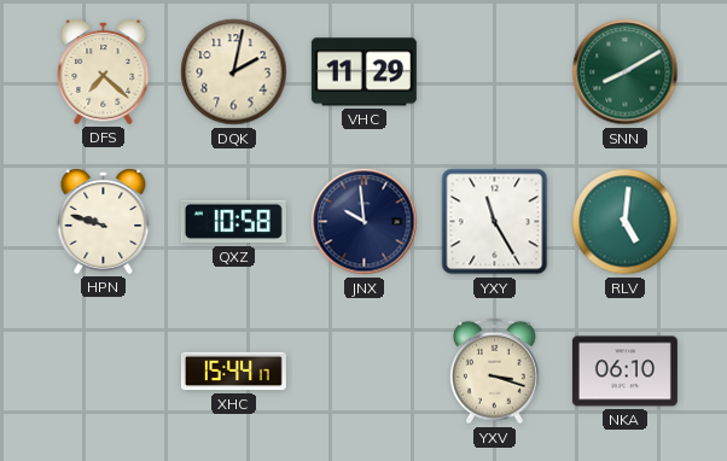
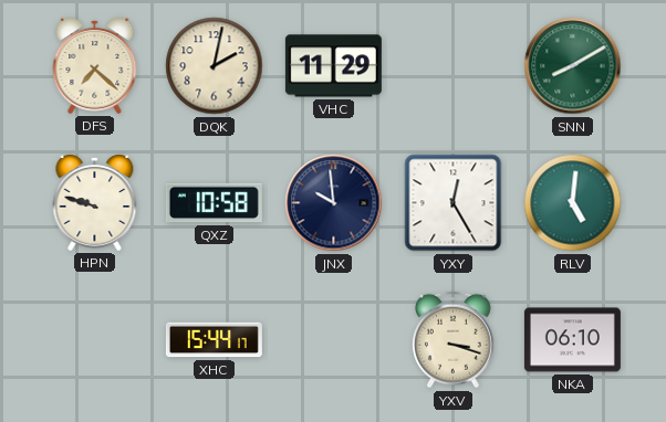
YXY: 11:25 -> 12:25
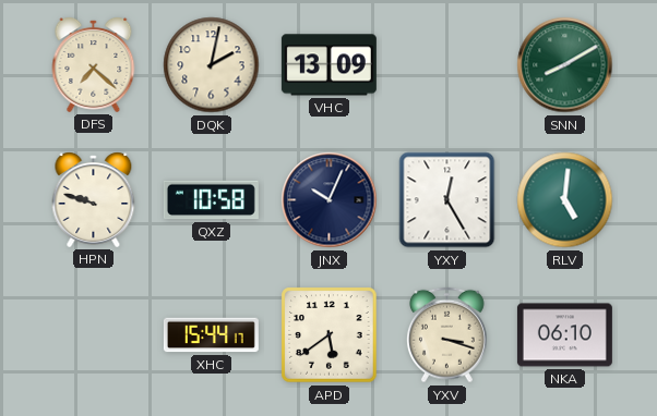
VHC: 11:29 -> 13:09
JNX: 9:59 -> 10:04
APD: none -> 5:39
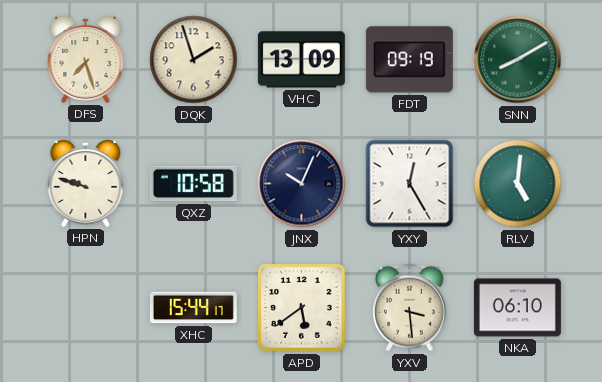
DFS: 7:22 -> 7:27
DQK: 2:02 -> 1:57
FDT: none -> 09:19
YXV: 3:18 -> 3:29
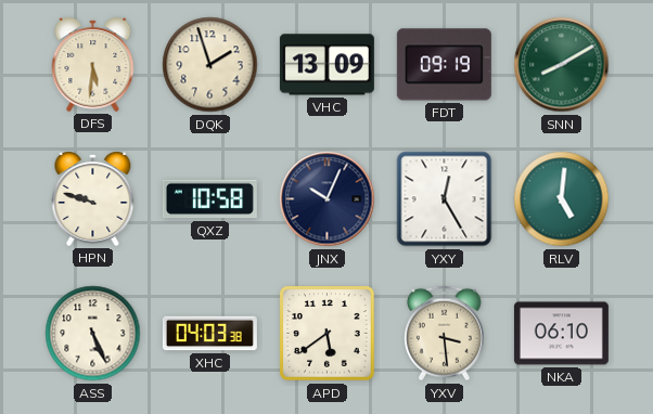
DFS: 7:27 -> 5:31
ASS: none -> 5:26
XHC: 15:44 -> 04:03
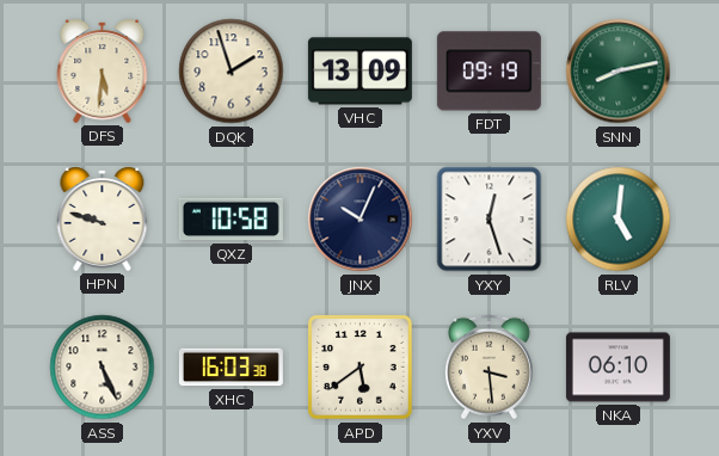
SNN: 8:10 -> 8:13
YXY: 12:25 -> 12:27
XHC: 04:03 -> 16:03
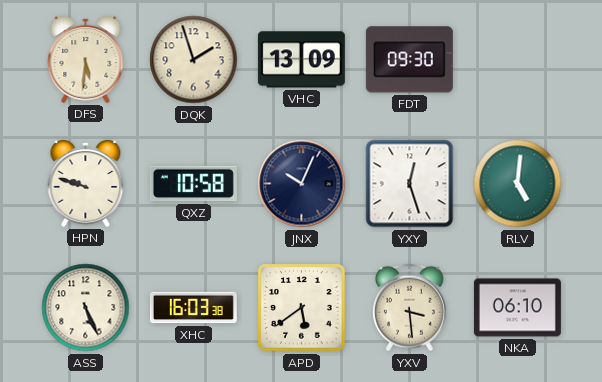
FDT: 09:19 -> 09:30
SNN: 8:13 -> none
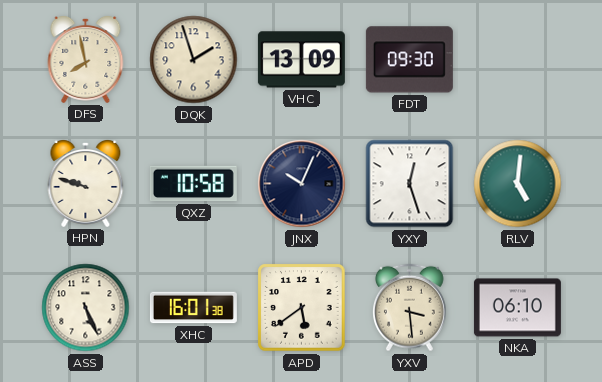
DFS: 5:31 -> 7:58
XHC: 16:03 -> 16:01
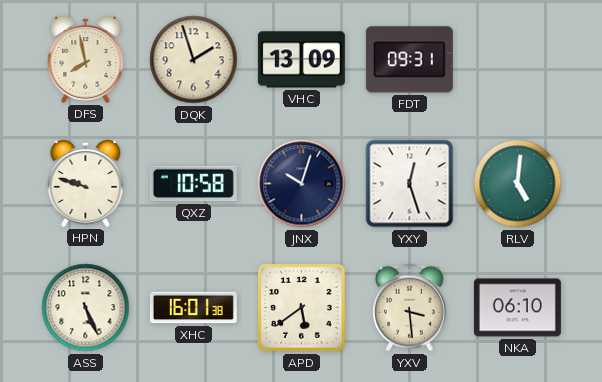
FDT: 09:30 -> 09:31
JNX: 10:04 -> 10:03
